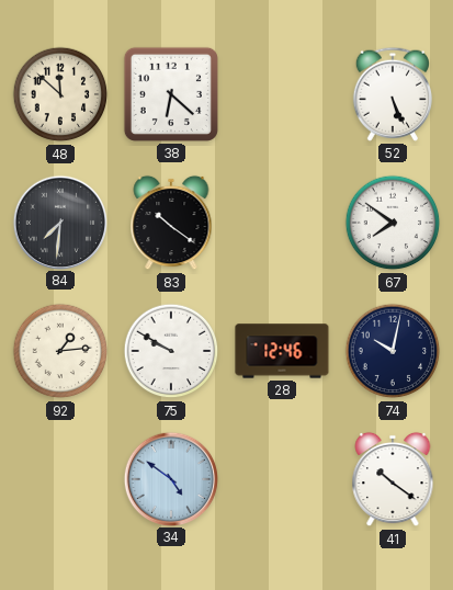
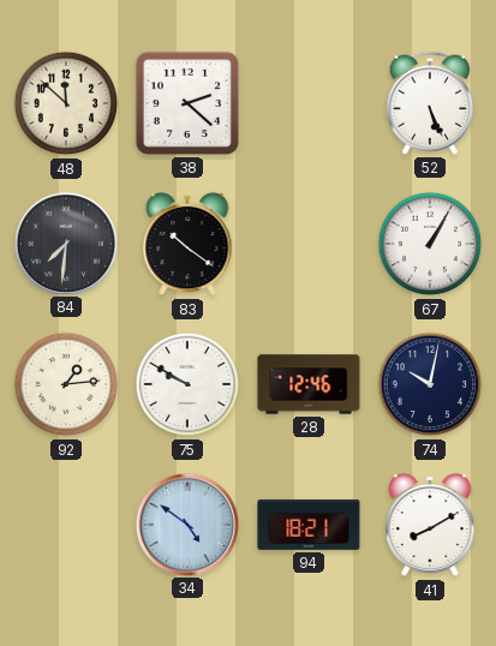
38: 6:22 -> 2:22
67: 7:51 -> 1:05
94: none -> 18:21
41: 10:21 -> 8:10
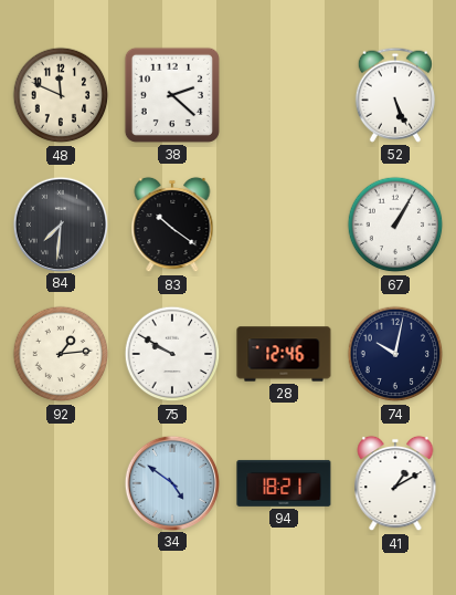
48: 11:52 -> 11:49
41: 8:10 -> 1:10
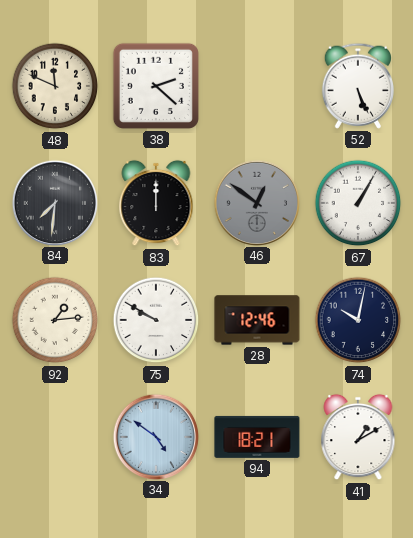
83: 10:21 -> 12:00
46: none -> 12:51
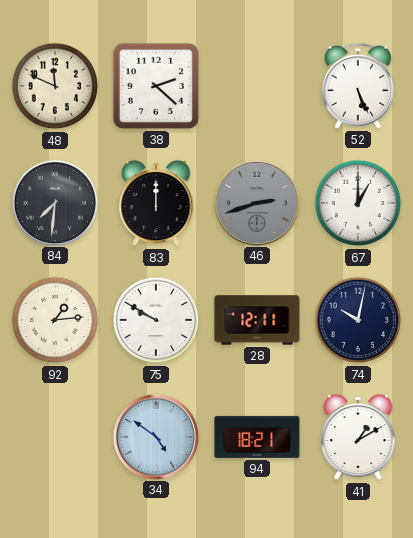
46: 12:51 -> 2:42
67: 1:05 -> 1:00
28: 12:46 -> 12:11
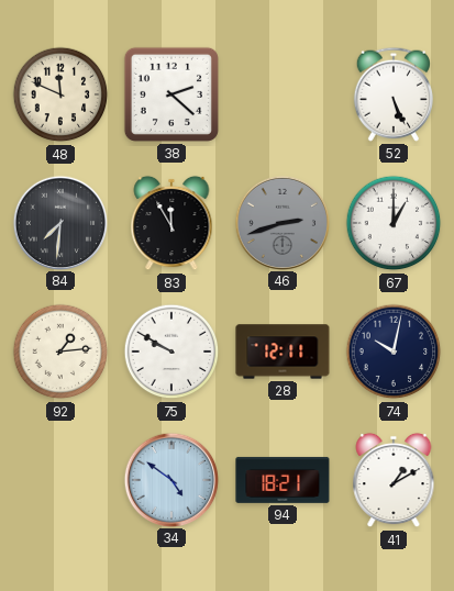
83: 12:00 -> 11:55
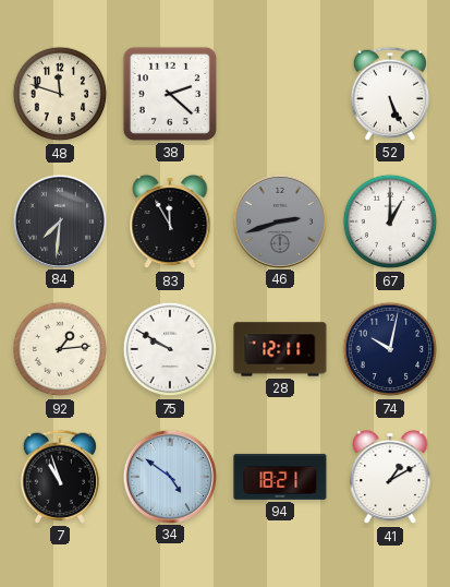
48: 11:49 -> 11:48
7: none -> 10:57
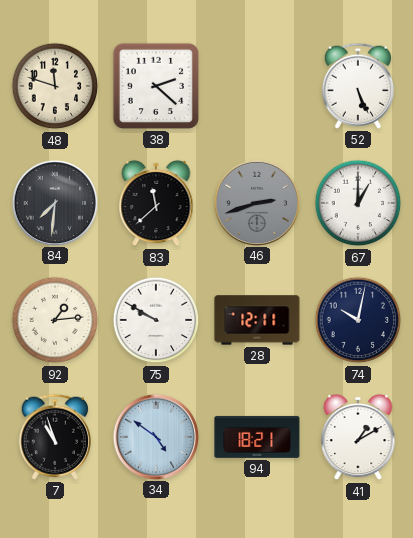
83: 11:55 -> 11:38
